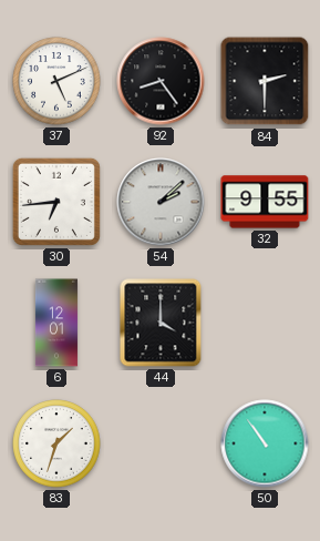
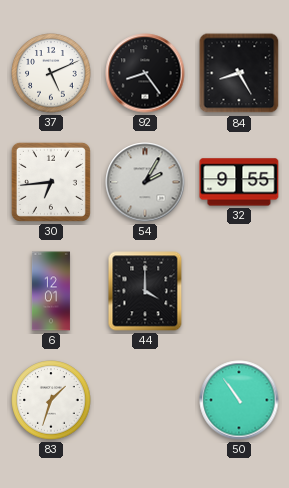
84: 2:30 -> 8:25
54: 2:08 -> 2:05
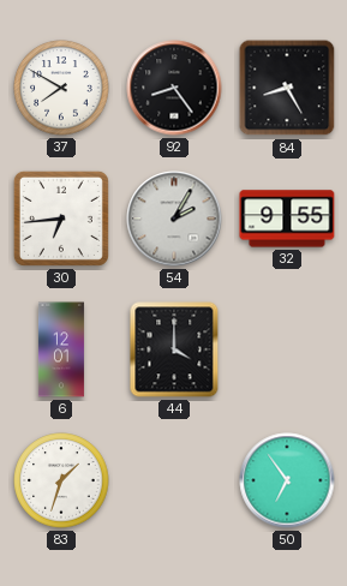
37: 5:11 -> 7:50
50: 10:54 -> 6:54
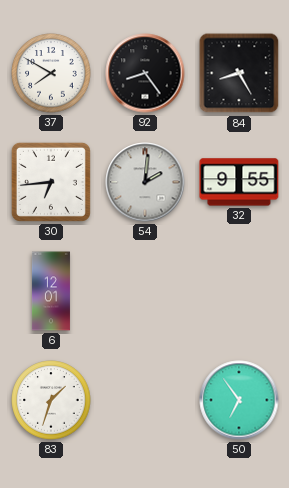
54: 2:05 -> 2:01
44: 4:00 -> none
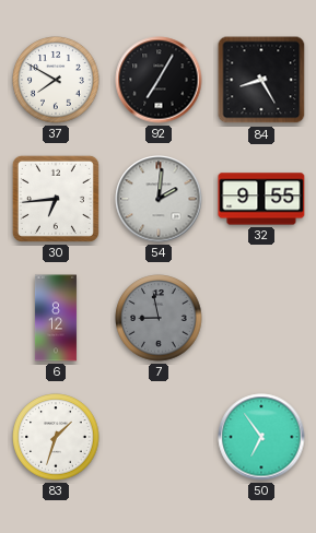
92: 8:24 -> 7:05
6: 12:01 -> 8:12
7: none -> 8:58
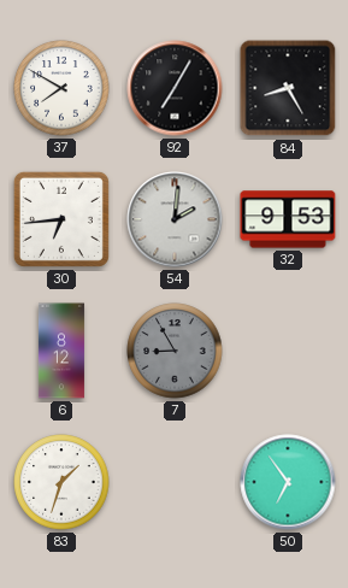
32: 9:55 -> 9:53
7: 8:58 -> 8:55
